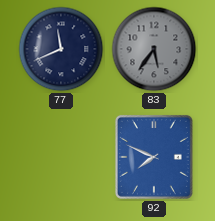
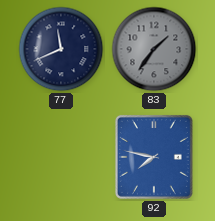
83: 5:36 -> 1:36
92: 7:49 -> 7:47
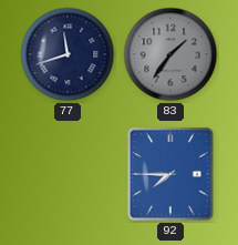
77: 11:41 -> 11:42
92: 7:47 -> 7:45
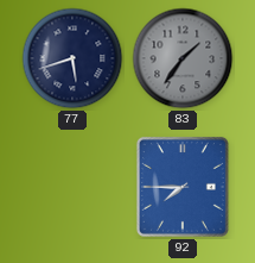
77: 11:42 -> 5:42
